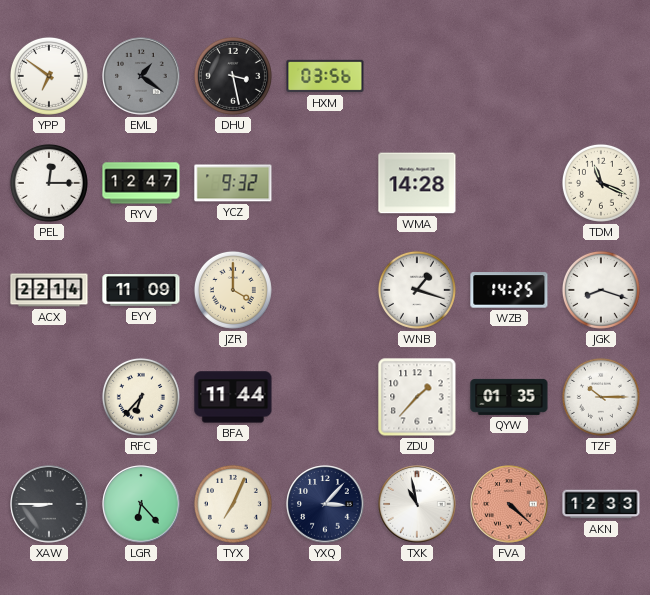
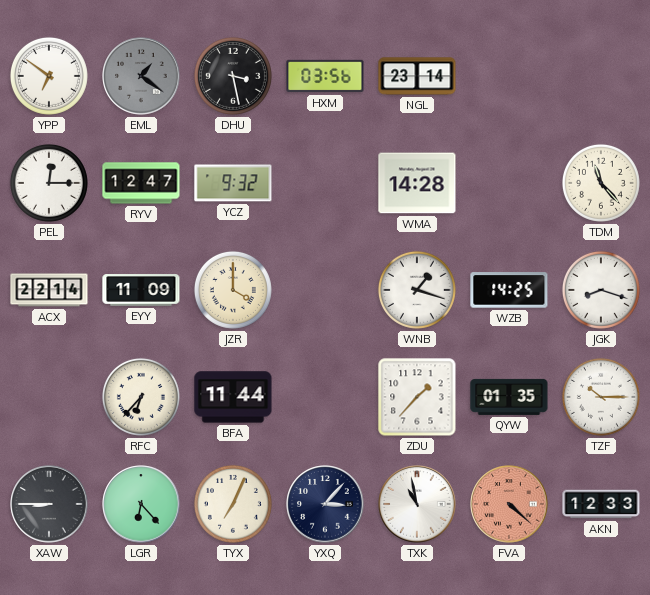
NGL: none -> 23:14
TDM: 11:19 -> 11:23
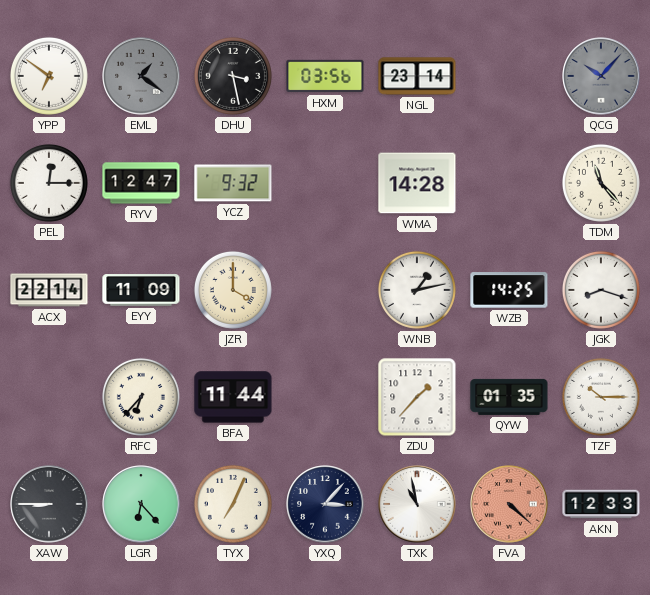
QCG: none -> 10:07
WNB: 1:18 -> 1:13
